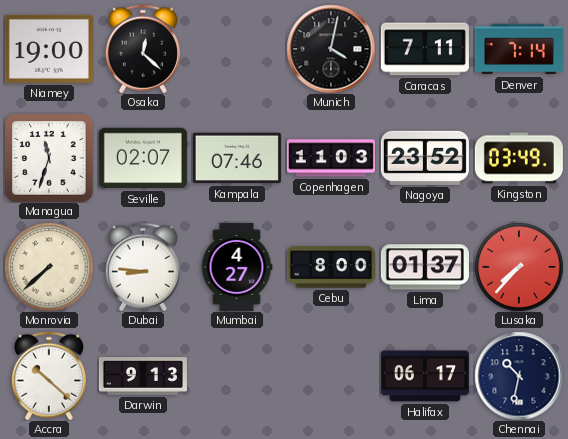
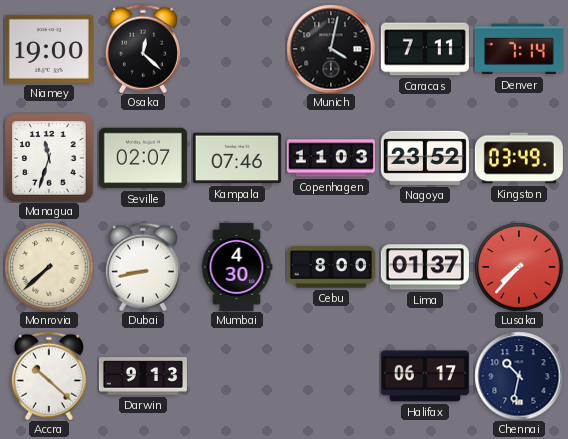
Dubai: 8:46 -> 8:43
Mumbai: 4:27 -> 4:30
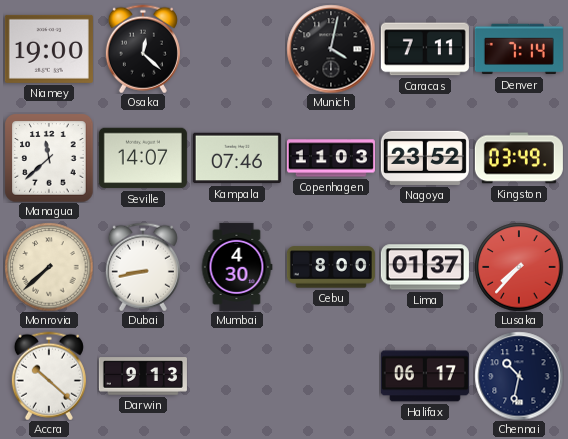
Managua: 11:33 -> 11:38
Seville: 02:07 -> 14:07
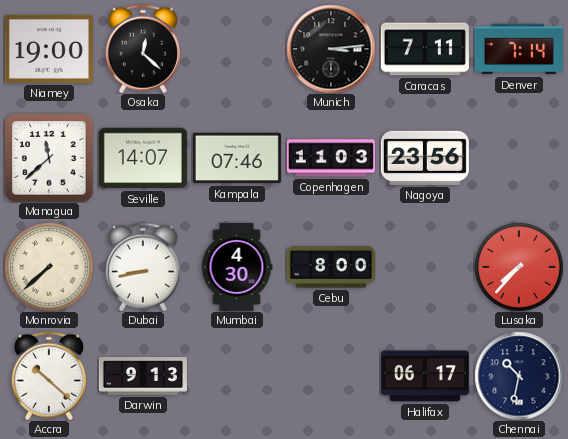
Munich: 4:02 -> 3:14
Nagoya: 23:52 -> 23:56
Kingston: 03:49 -> none
Lima: 01:37 -> none
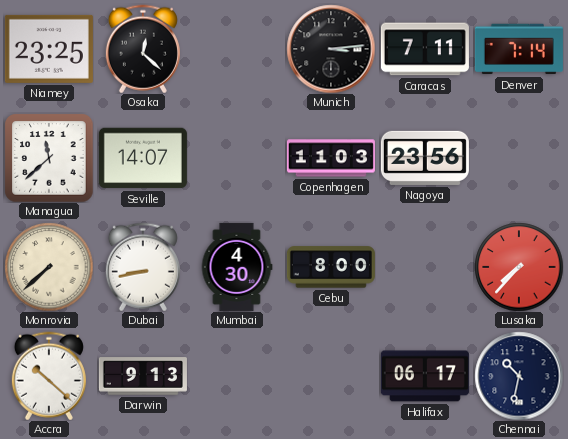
Niamey: 19:00 -> 23:25
Kampala: 07:46 -> none
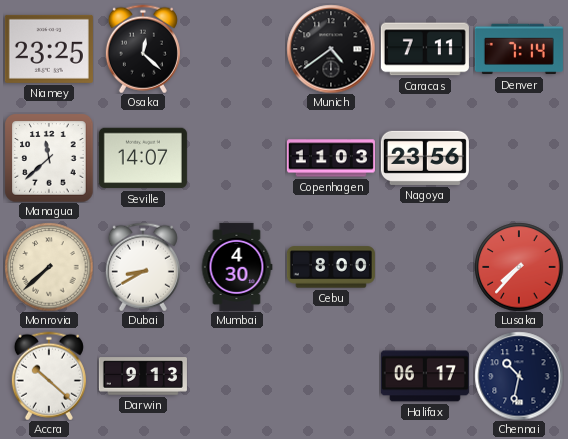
Munich: 3:14 -> 4:39
Dubai: 8:43 -> 8:40
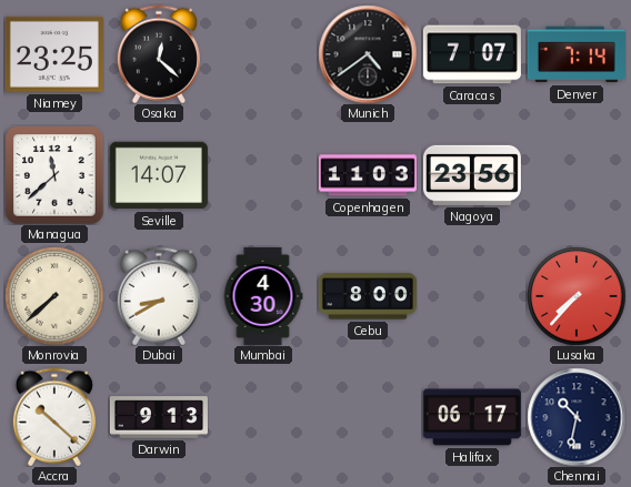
Caracas: 7:11 -> 7:07
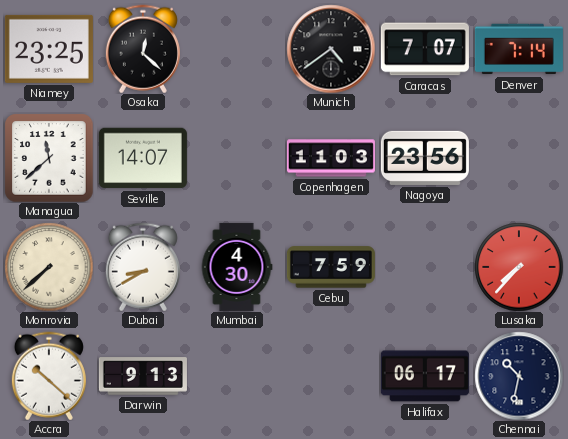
Cebu: 8:00 -> 7:59
